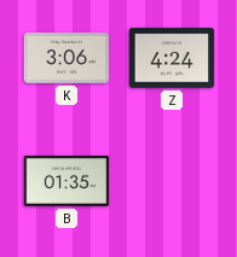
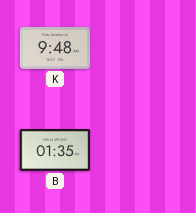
K: 3:06 -> 9:48
Z: 4:24 -> none
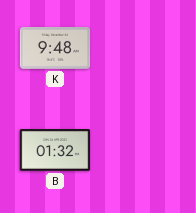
B: 01:35 -> 01:32
